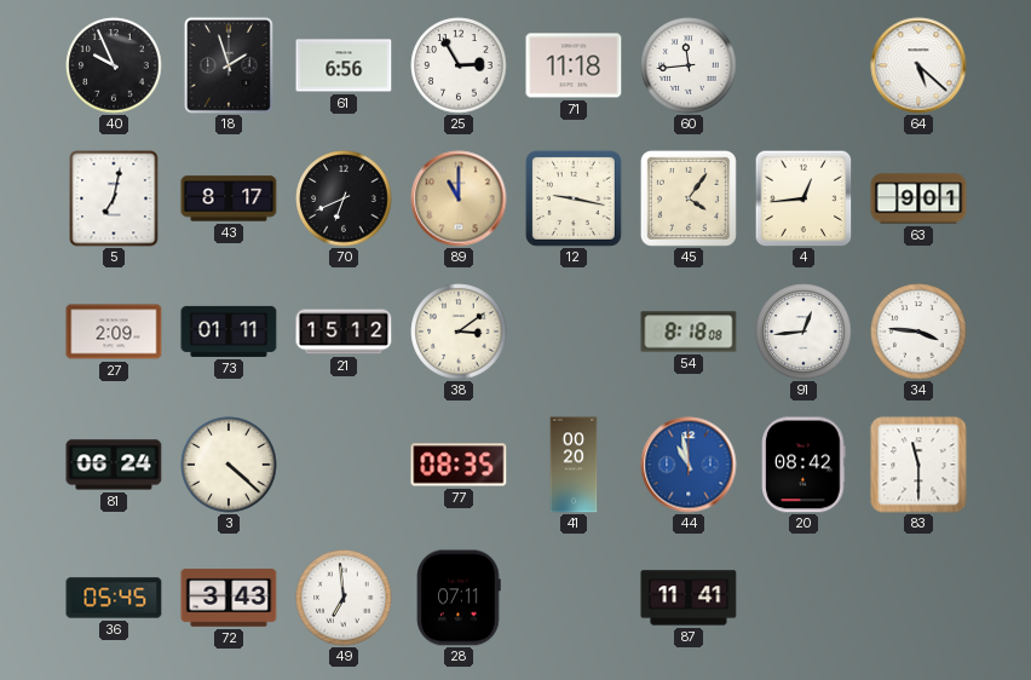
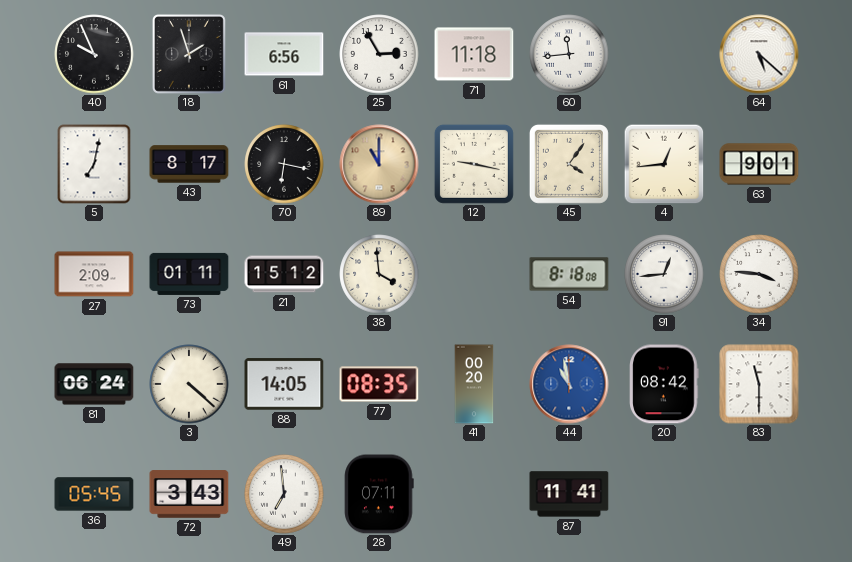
70: 6:41 -> 6:17
38: 3:09 -> 3:59
88: none -> 14:05
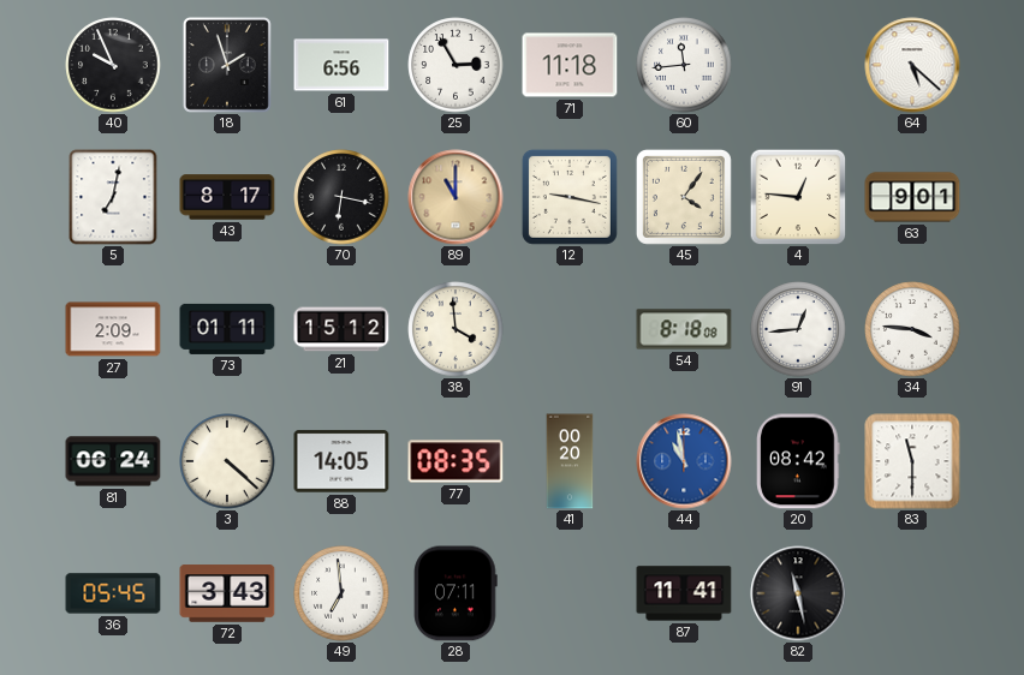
4: 12:44 -> 12:46
82: none -> 11:28
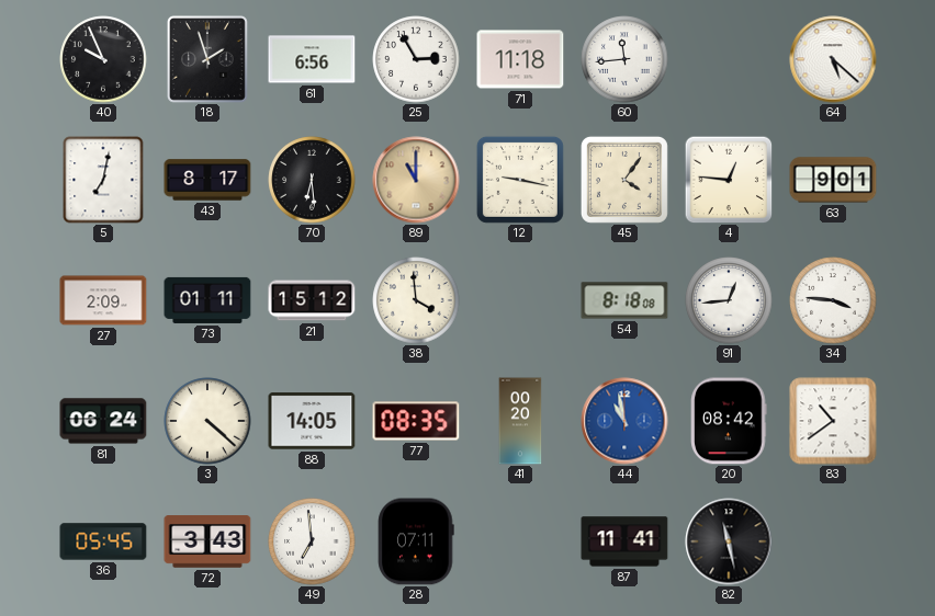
70: 6:17 -> 6:29
83: 11:30 -> 10:39
